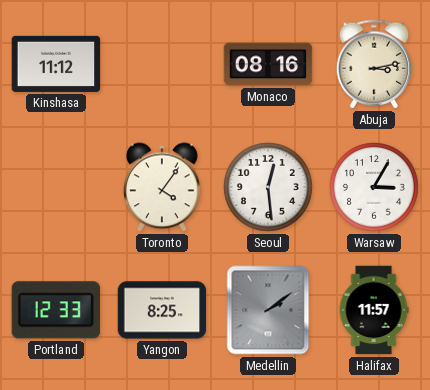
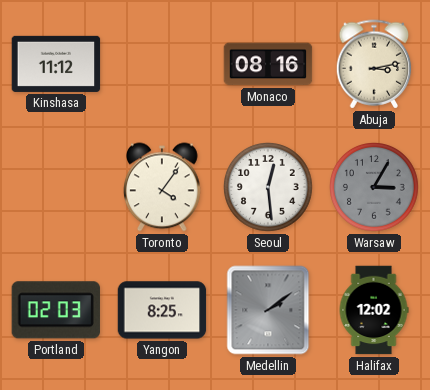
Warsaw dial: white -> grey
Portland: 12:33 -> 02:03
Halifax: 11:57 -> 12:02
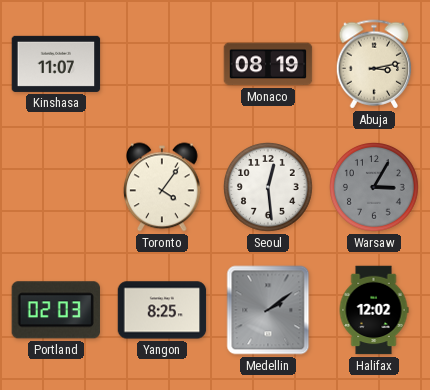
Kinshasa: 11:12 -> 11:07
Monaco: 08:16 -> 08:19
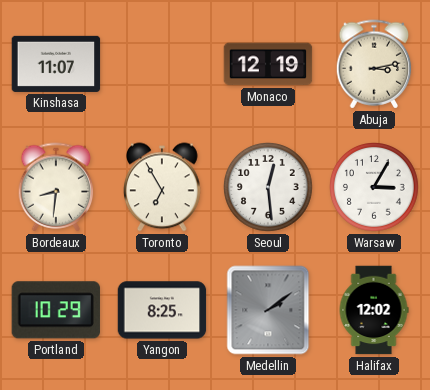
Monaco: 08:19 -> 12:19
Bordeaux: none -> 8:31
Toronto: 4:06 -> 6:55
Warsaw dial: grey -> white
Portland: 02:03 -> 10:29
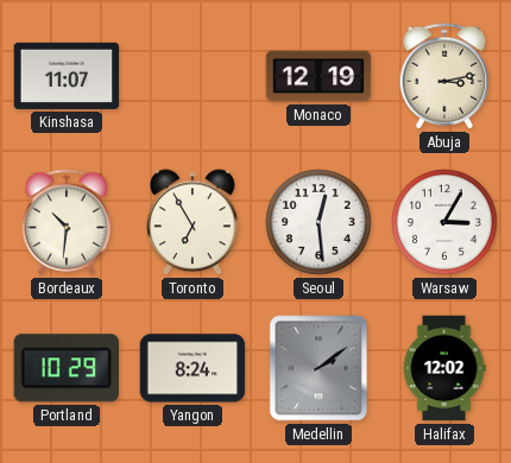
Bordeaux: 8:31 -> 10:31
Yangon: 8:25 -> 8:24
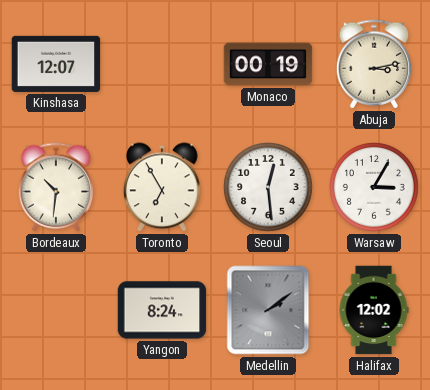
Kinshasa: 11:07 -> 12:07
Monaco: 12:19 -> 00:19
Portland: 10:29 -> none
